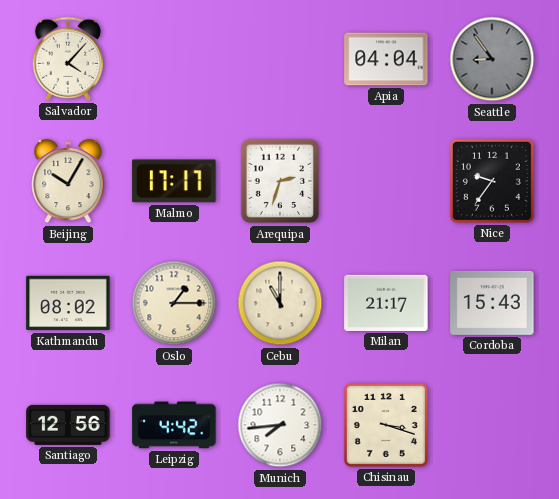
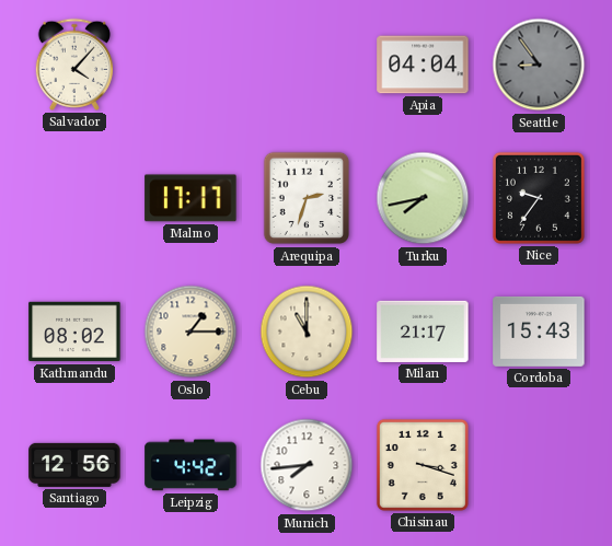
Beijing: 10:05 -> none
Turku: none -> 7:43
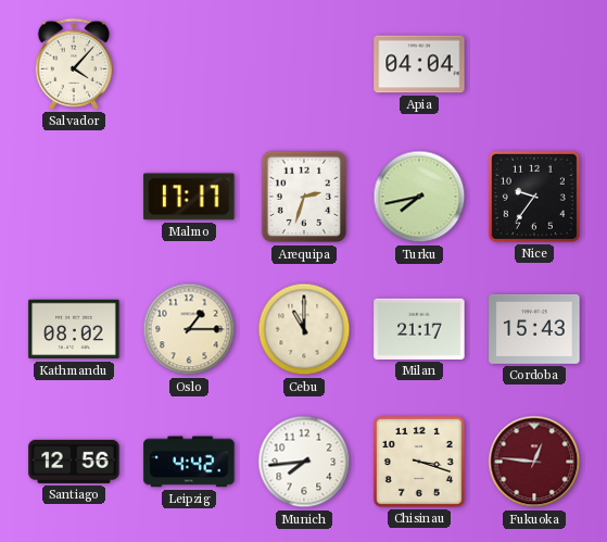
Seattle: 8:54 -> none
Fukuoka: none -> 12:46
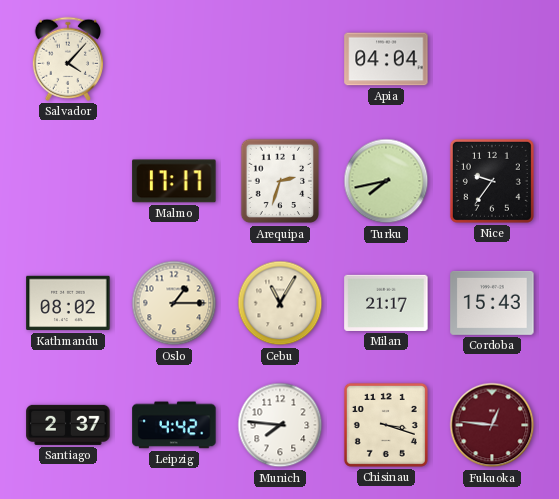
Cebu: 11:00 -> 11:05
Santiago: 12:56 -> 2:37
Munich: 7:44 -> 7:46
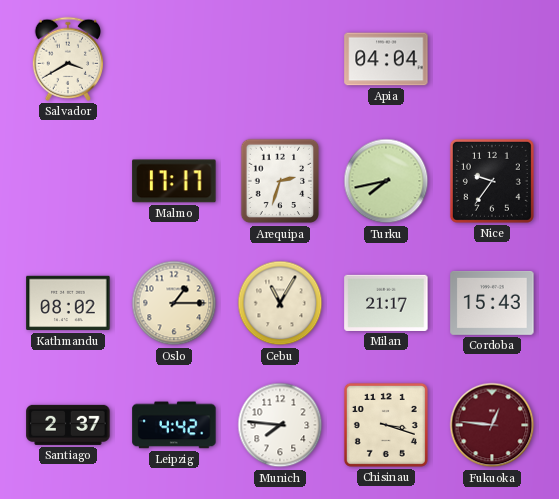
Salvador: 4:07 -> 3:40
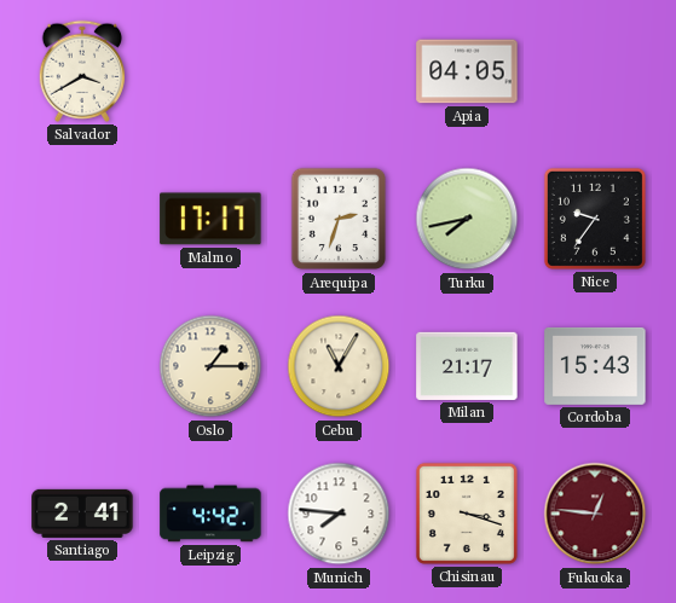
Apia: 04:04 -> 04:05
Kathmandu: 08:02 -> none
Santiago: 2:37 -> 2:41
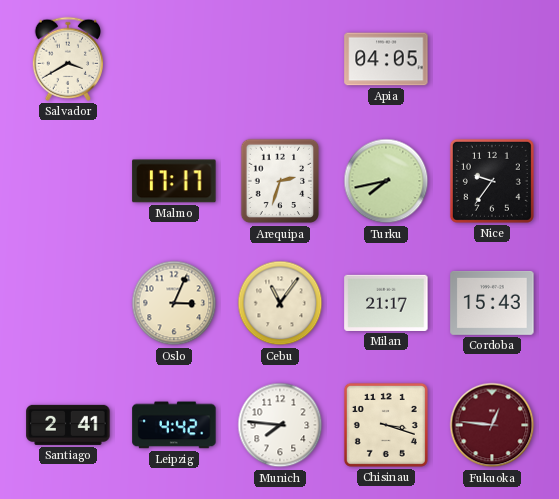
Oslo: 1:15 -> 3:04
Cebu: 11:05 -> 11:06
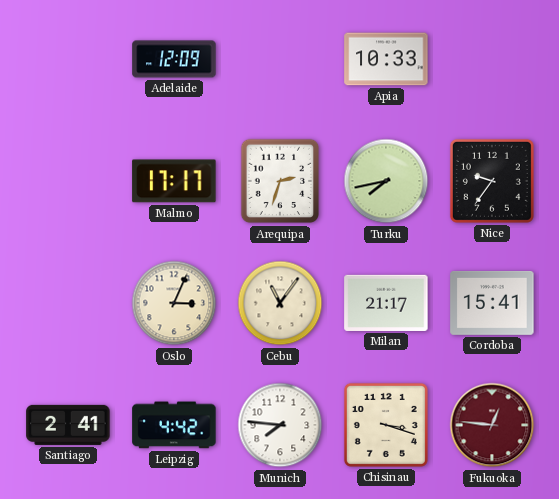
Salvador: 3:40 -> none
Adelaide: none -> 12:09
Apia: 04:05 -> 10:33
Cordoba: 15:43 -> 15:41
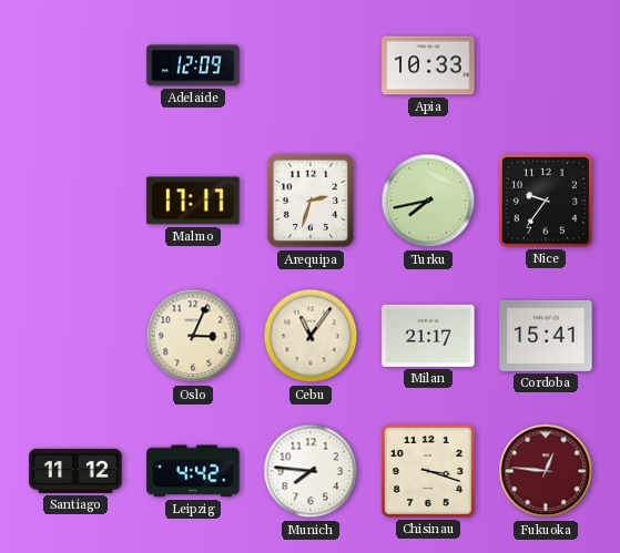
Santiago: 2:41 -> 11:12
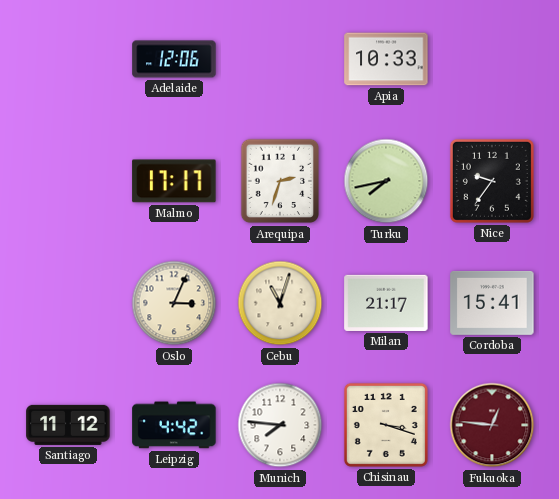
Adelaide: 12:09 -> 12:06
Cebu: 11:06 -> 11:03
